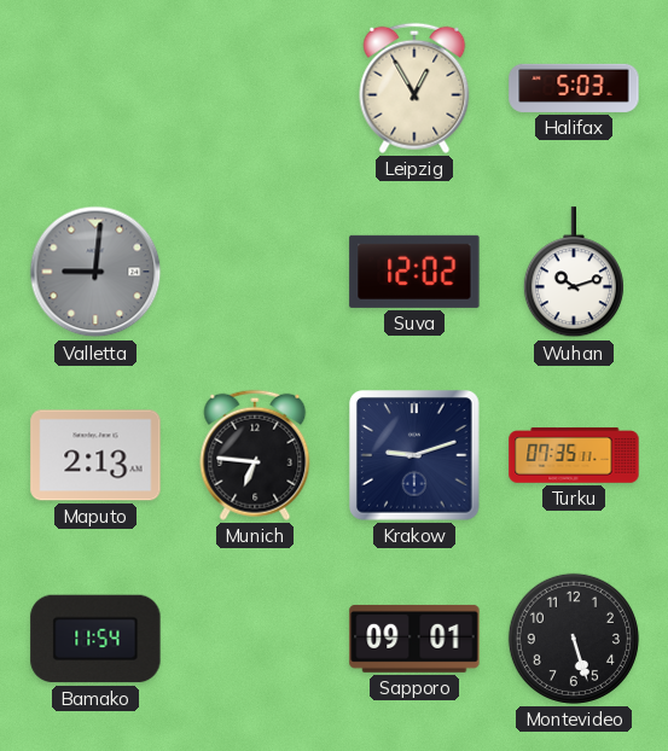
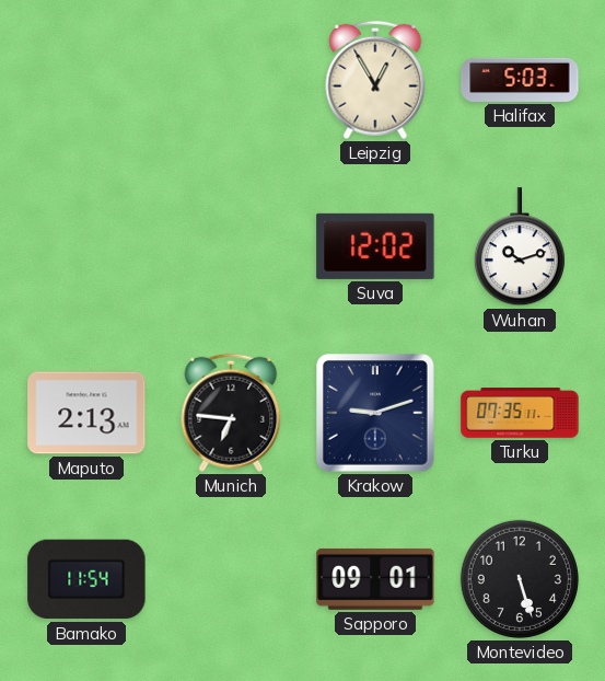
Valletta: 9:01 -> none
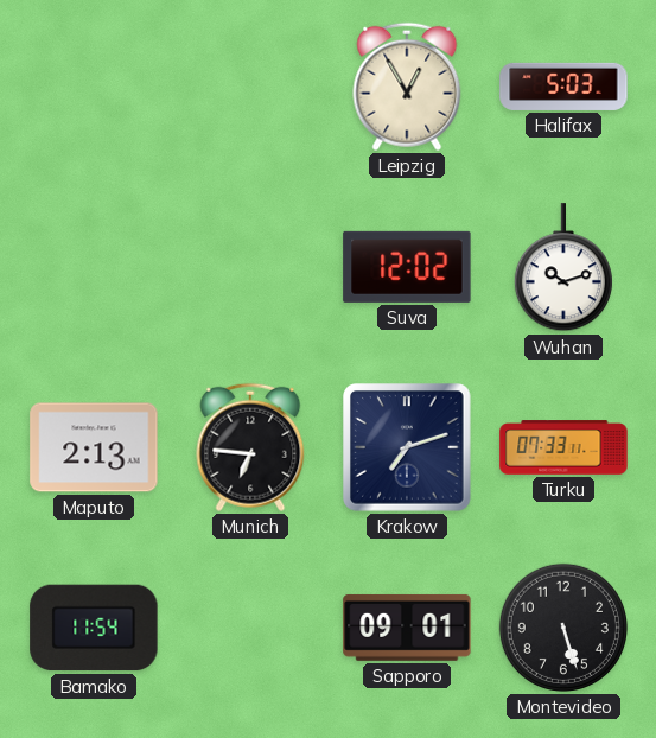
Krakow: 9:12 -> 7:12
Turku: 07:35 -> 07:33
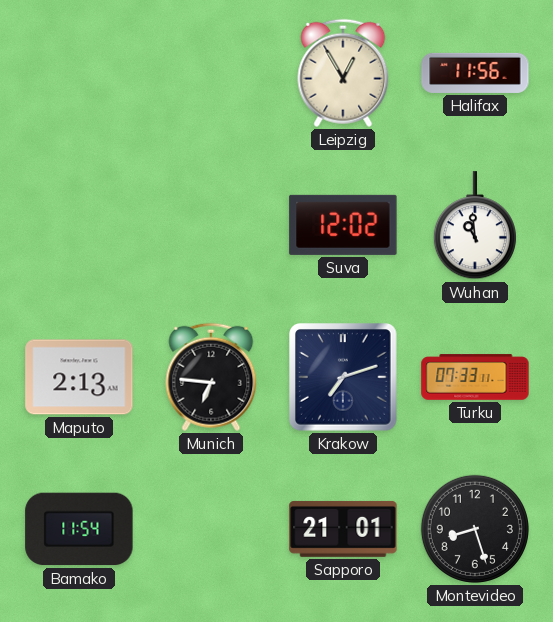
Halifax: 5:03 -> 11:56
Wuhan: 10:12 -> 10:59
Sapporo: 09:01 -> 21:01
Montevideo: 5:27 -> 8:27
